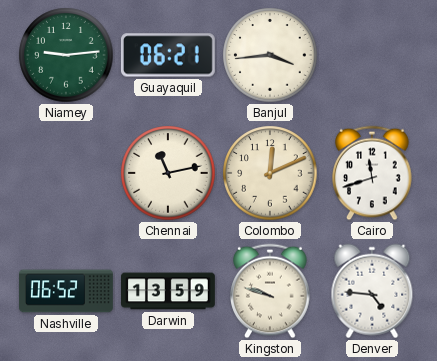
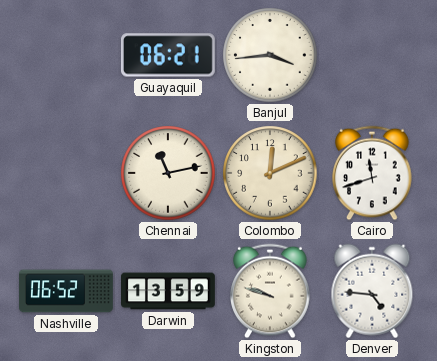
Niamey: 9:14 -> none
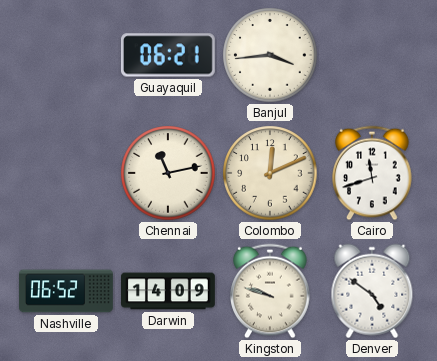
Darwin: 13:59 -> 14:09
Denver: 4:46 -> 4:51
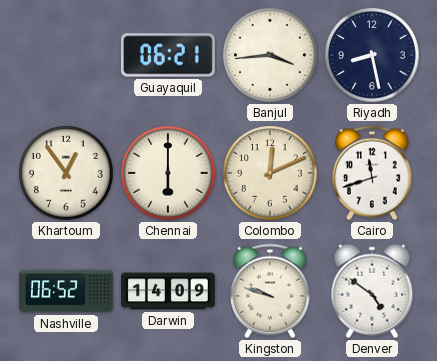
Riyadh: none -> 8:28
Khartoum: none -> 12:54
Chennai: 11:13 -> 6:00
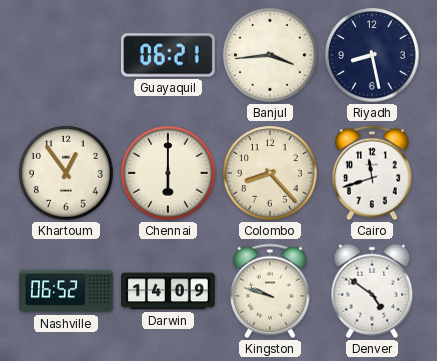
Colombo: 12:11 -> 8:23
